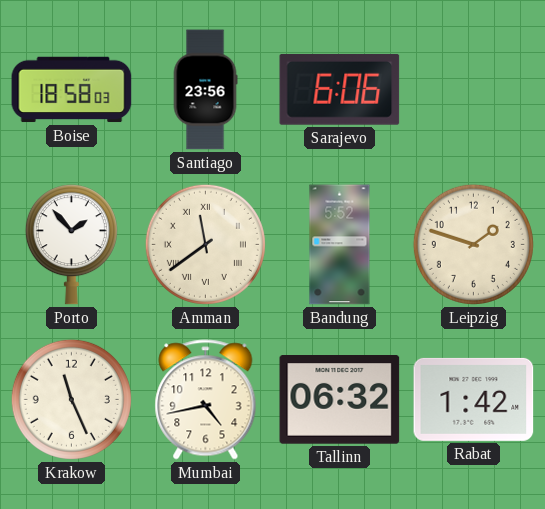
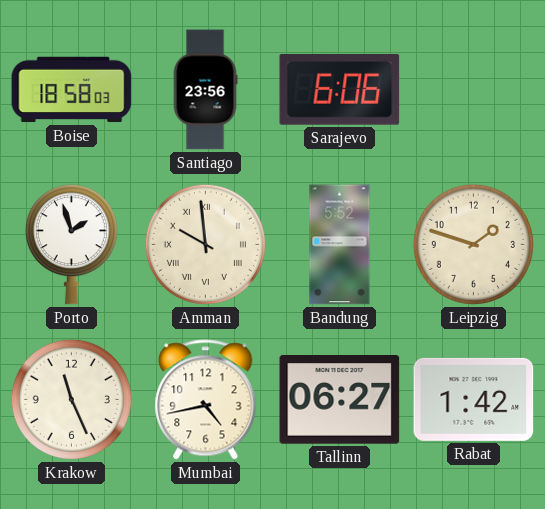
Porto: 1:53 -> 1:57
Amman: 11:39 -> 9:59
Tallinn: 06:32 -> 06:27
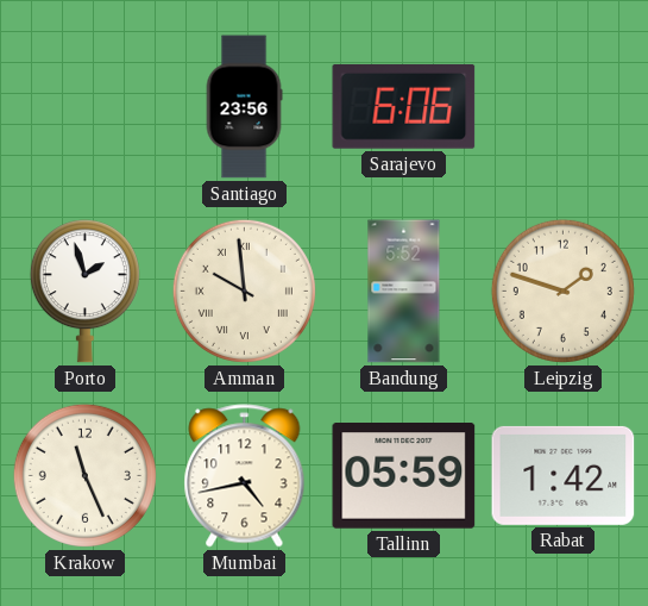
Boise: 18:58 -> none
Tallinn: 06:27 -> 05:59
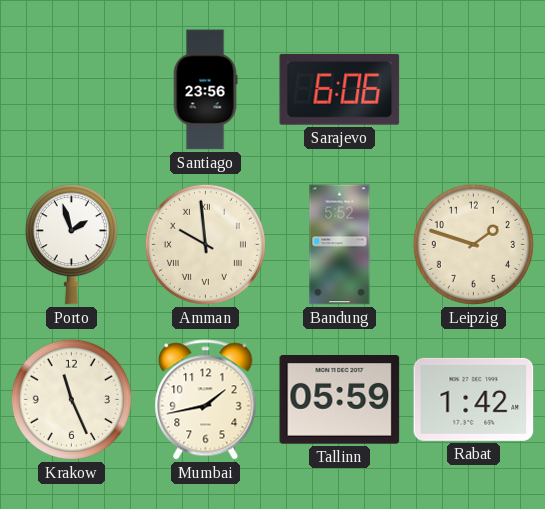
Mumbai: 4:43 -> 1:43
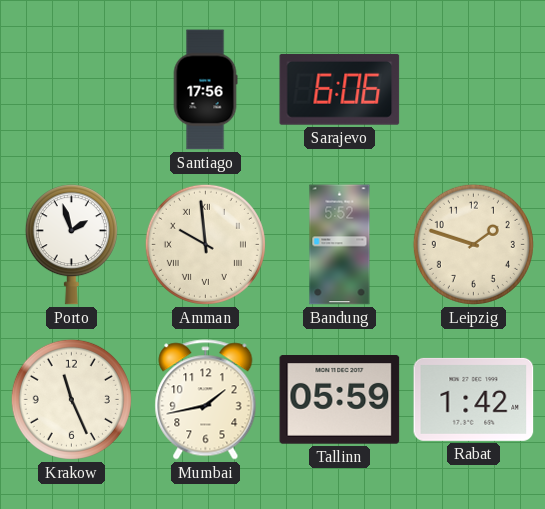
Santiago: 23:56 -> 17:56
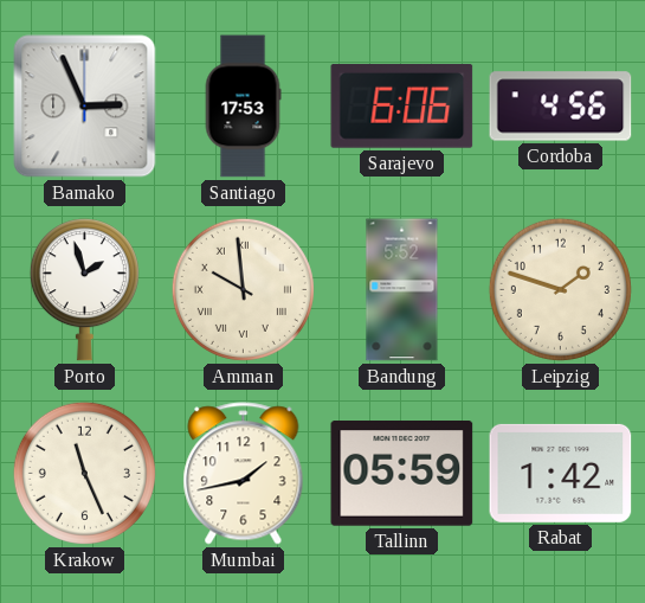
Bamako: none -> 2:56
Santiago: 17:56 -> 17:53
Cordoba: none -> 4:56
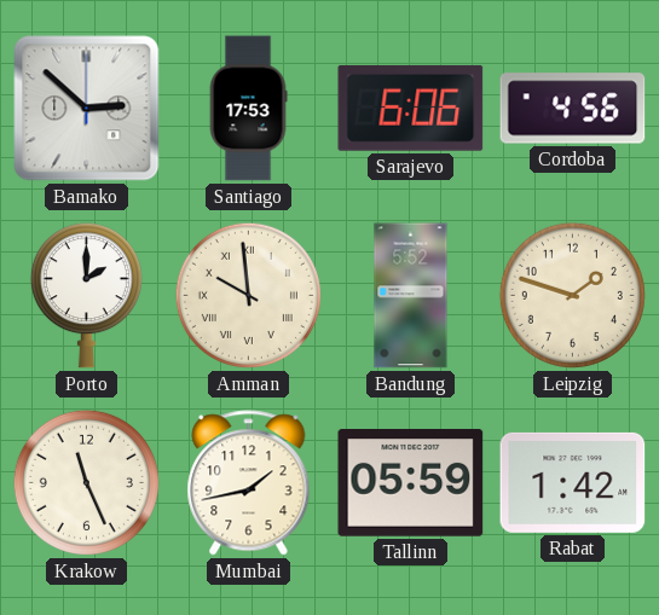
Bamako: 2:56 -> 2:52
Porto: 1:57 -> 2:00
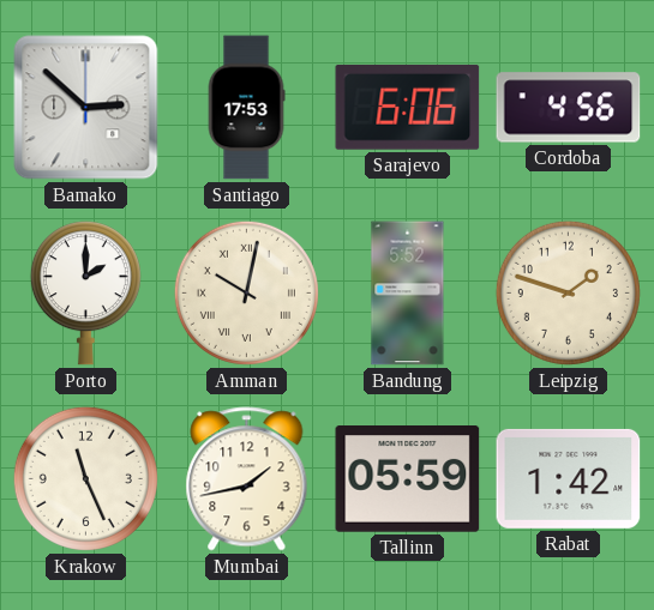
Amman: 9:59 -> 10:02
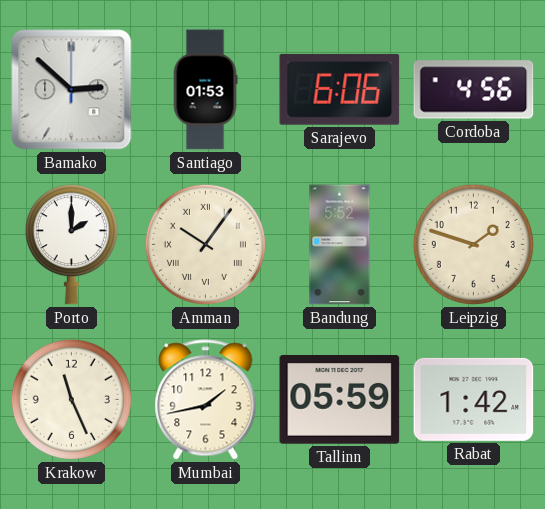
Santiago: 17:53 -> 01:53
Amman: 10:02 -> 10:06
